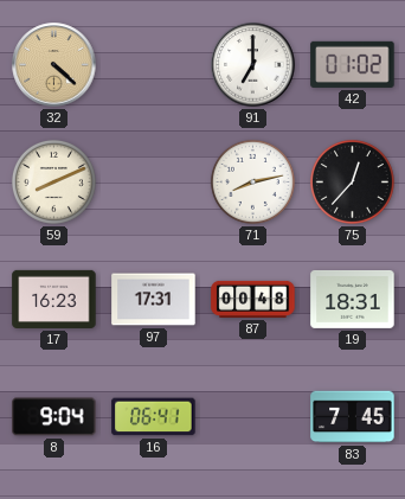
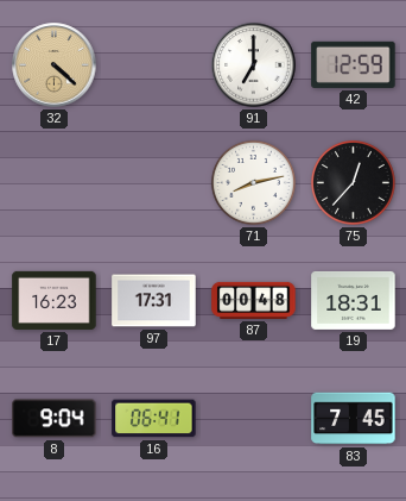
42: 01:02 -> 12:59
59: 8:11 -> none
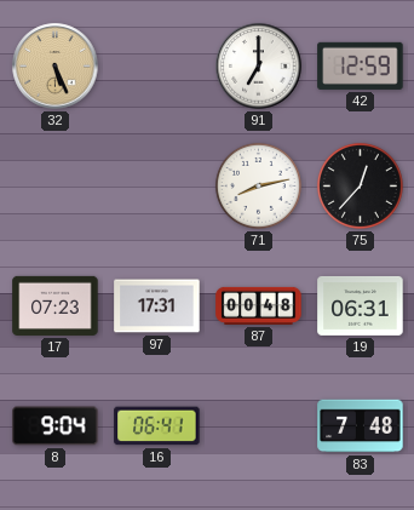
32: 4:22 -> 5:26
17: 16:23 -> 07:23
19: 18:31 -> 06:31
83: 7:45 -> 7:48
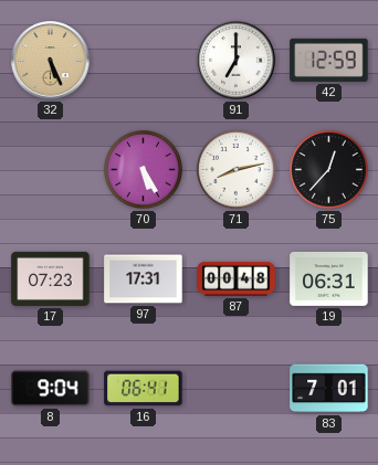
70: none -> 5:25
83: 7:48 -> 7:01
